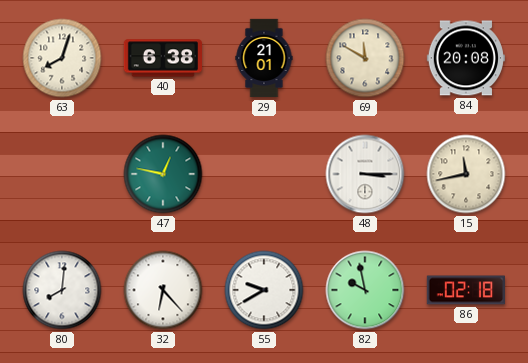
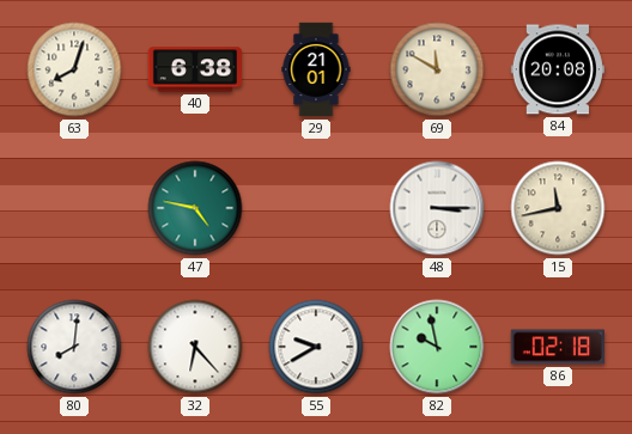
47: 12:47 -> 4:47
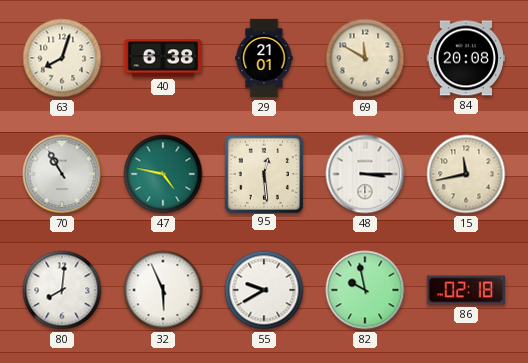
70: none -> 10:55
95: none -> 12:29
32: 6:23 -> 5:56
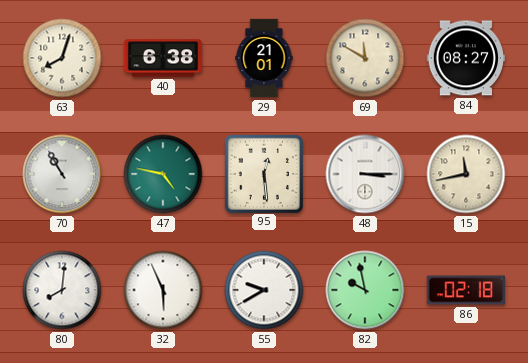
84: 20:08 -> 08:27
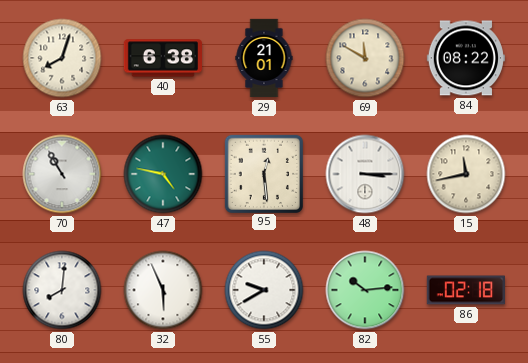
84: 08:27 -> 08:22
82: 9:58 -> 10:14
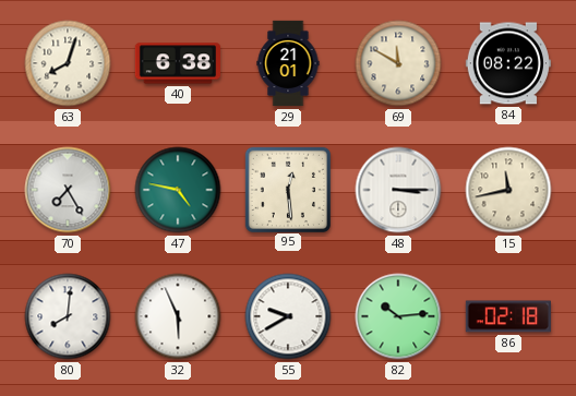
70: 10:55 -> 7:25
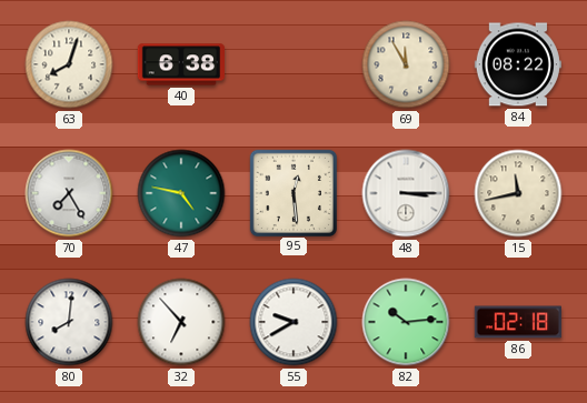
29: 21:01 -> none
69: 11:50 -> 11:55
32: 5:56 -> 6:53
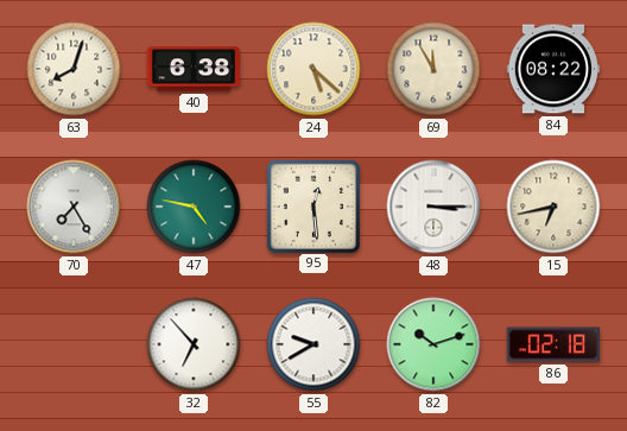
24: none -> 5:22
15: 11:43 -> 6:43
80: 8:01 -> none
82: 10:14 -> 10:12
